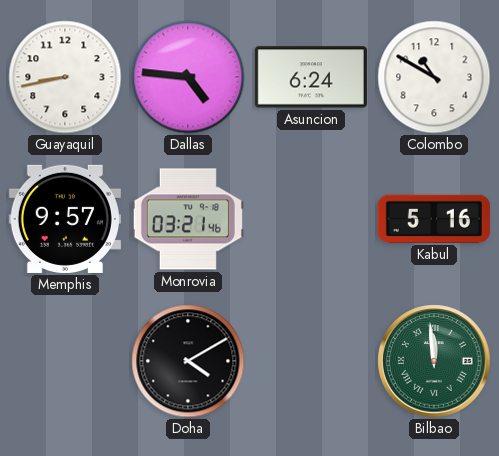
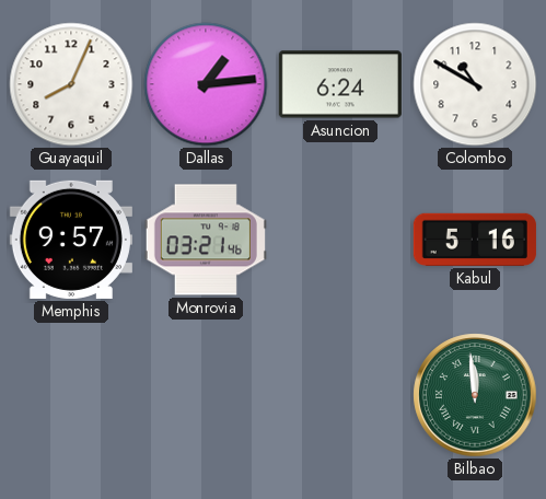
Guayaquil: 8:43 -> 8:04
Dallas: 4:46 -> 1:14
Doha: 4:10 -> none
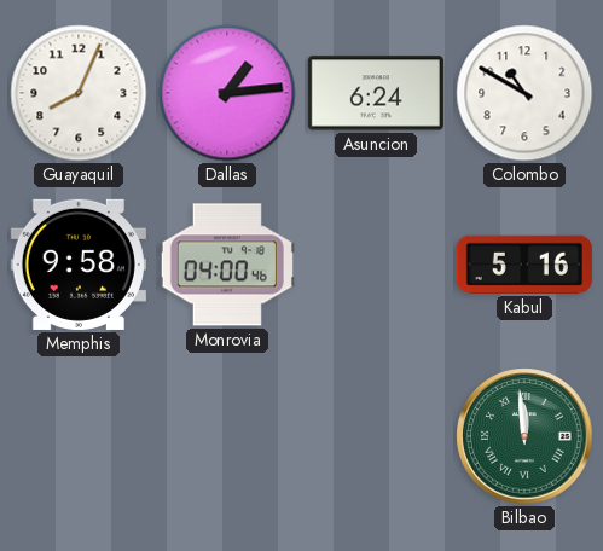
Memphis: 9:57 -> 9:58
Monrovia: 03:21 -> 04:00
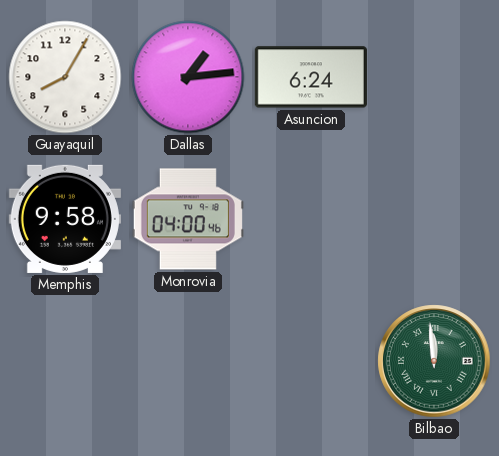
Guayaquil: 8:04 -> 8:05
Colombo: 10:50 -> none
Kabul: 5:16 -> none
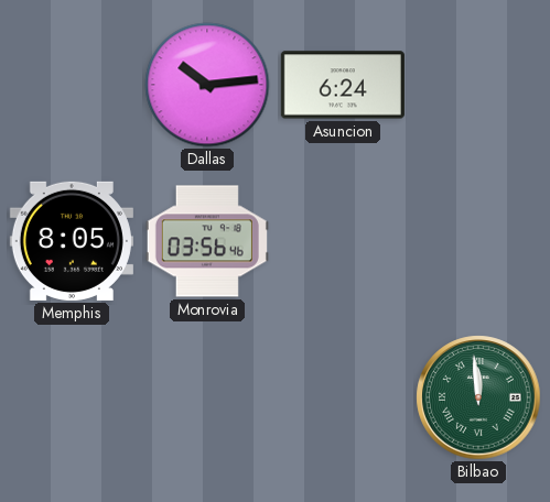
Guayaquil: 8:05 -> none
Dallas: 1:14 -> 10:14
Memphis: 9:58 -> 8:05
Monrovia: 04:00 -> 03:56
